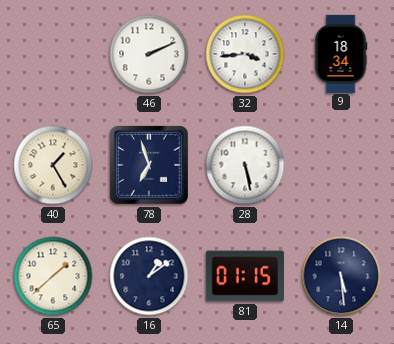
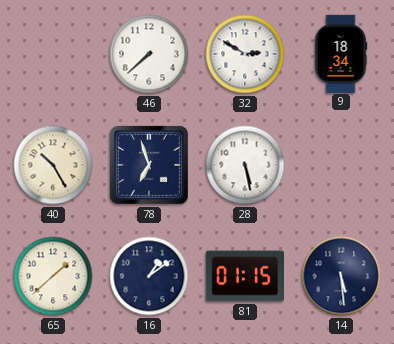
46: 2:11 -> 7:38
32: 3:44 -> 2:50
40: 1:25 -> 10:25
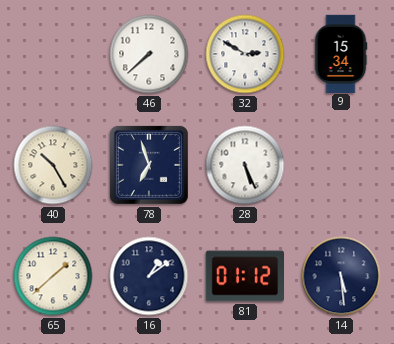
9: 18:34 -> 15:34
28: 5:28 -> 5:26
81: 01:15 -> 01:12
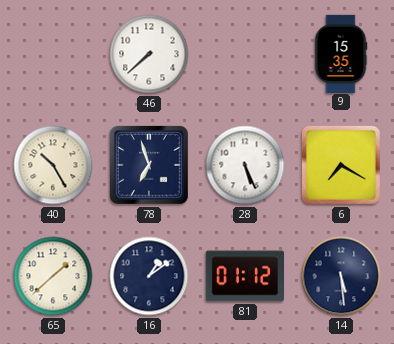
32: 2:50 -> none
9: 15:34 -> 15:35
6: none -> 7:20
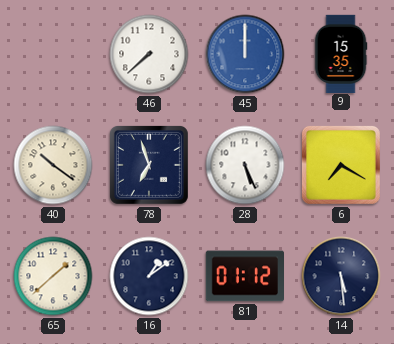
45: none -> 12:00
40: 10:25 -> 10:21
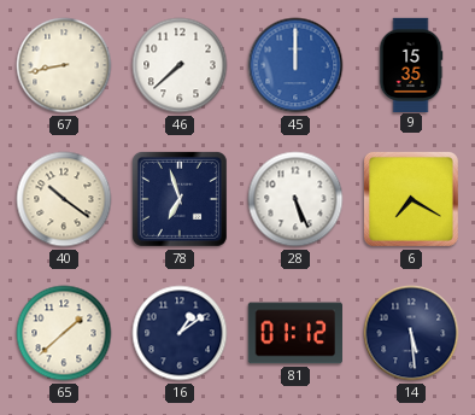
67: none -> 8:43
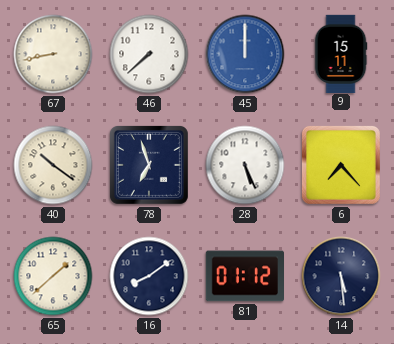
9: 15:35 -> 15:11
6: 7:20 -> 7:23
16: 1:09 -> 8:09
